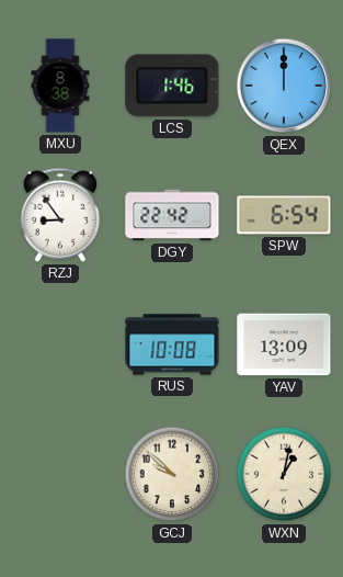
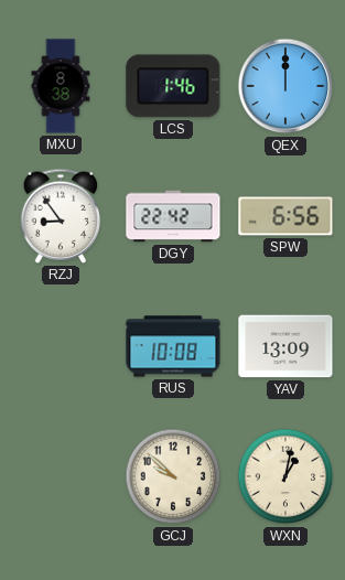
SPW: 6:54 -> 6:56
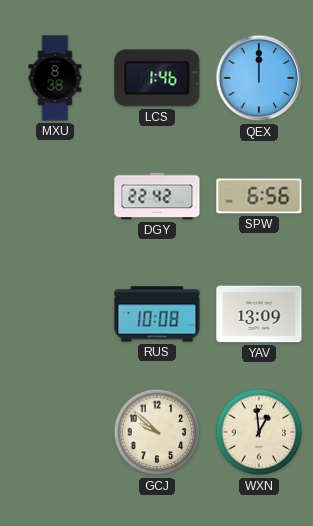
RZJ: 8:54 -> none
WXN: 1:02 -> 12:59
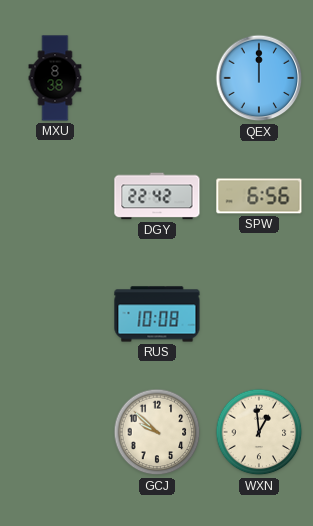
LCS: 1:46 -> none
YAV: 13:09 -> none
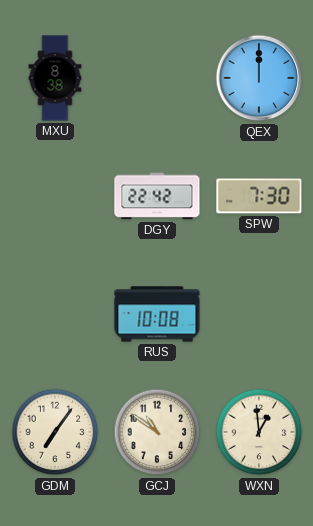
SPW: 6:56 -> 7:30
GDM: none -> 7:06
GCJ: 9:52 -> 10:51
